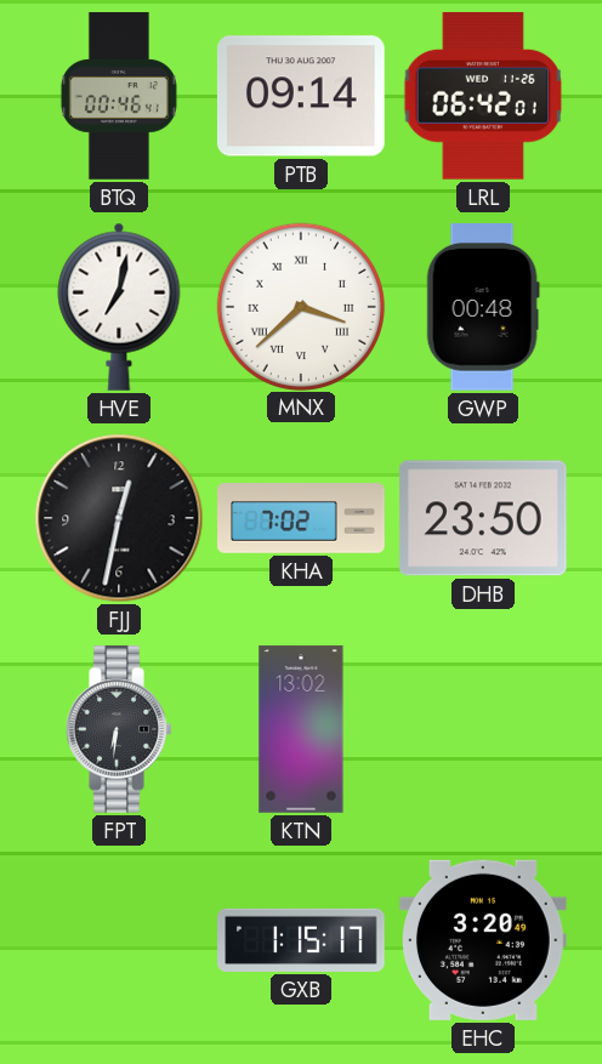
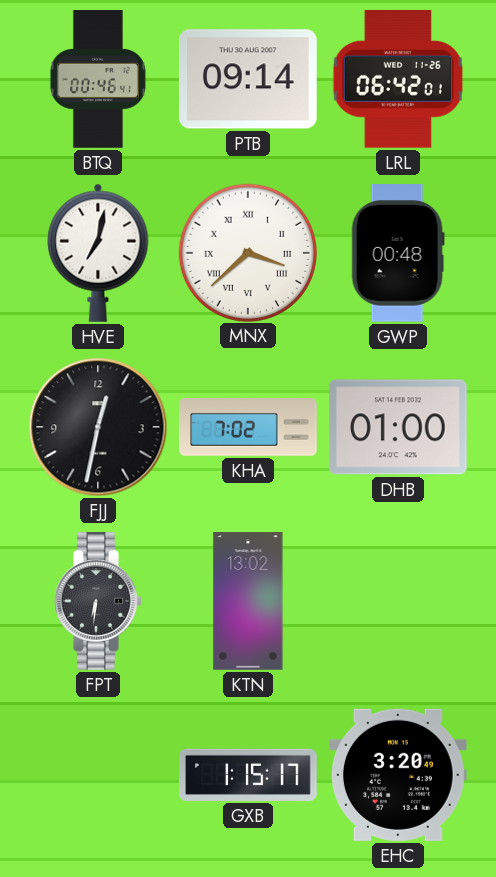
DHB: 23:50 -> 01:00
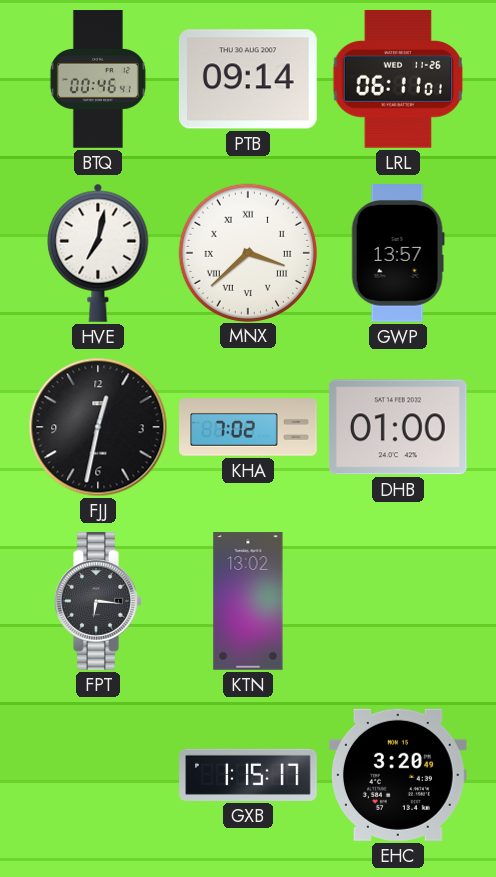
LRL: 06:42 -> 06:11
GWP: 00:48 -> 13:57
FPT: 6:31 -> 6:16
